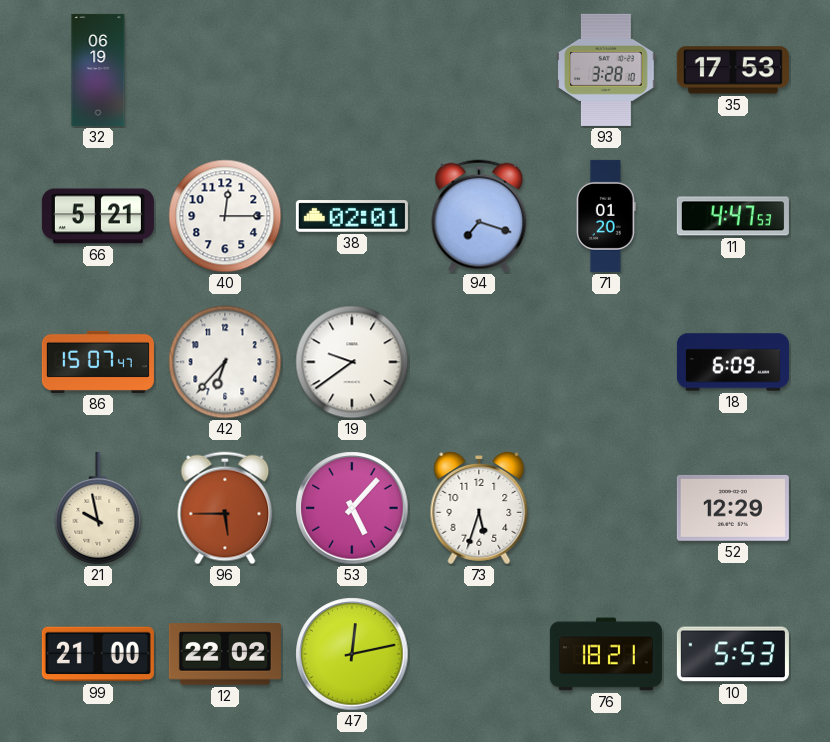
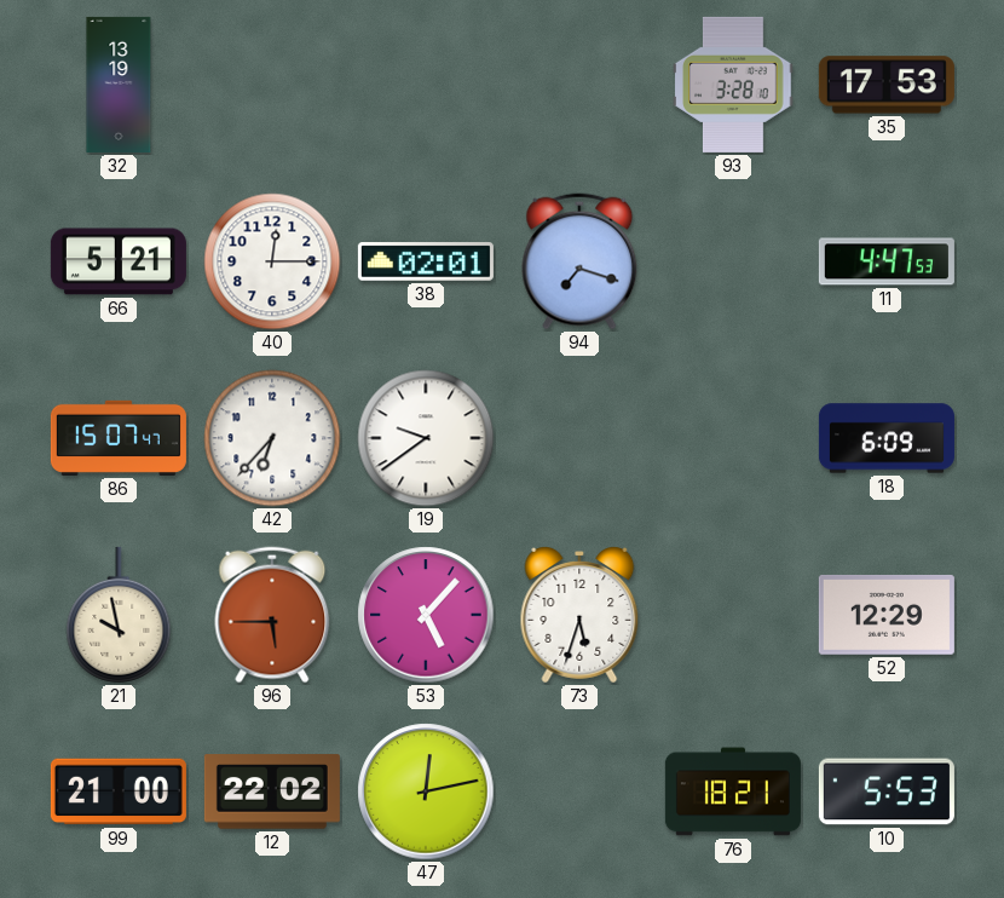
32: 06:19 -> 13:19
71: 01:20 -> none
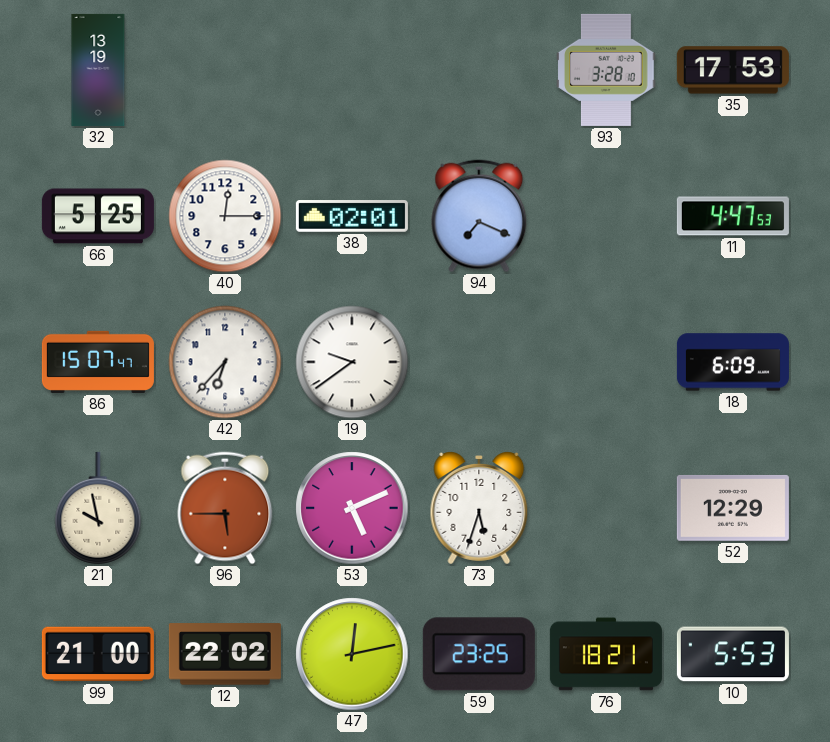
66: 5:21 -> 5:25
94: 7:18 -> 7:19
53: 5:07 -> 5:11
59: none -> 23:25
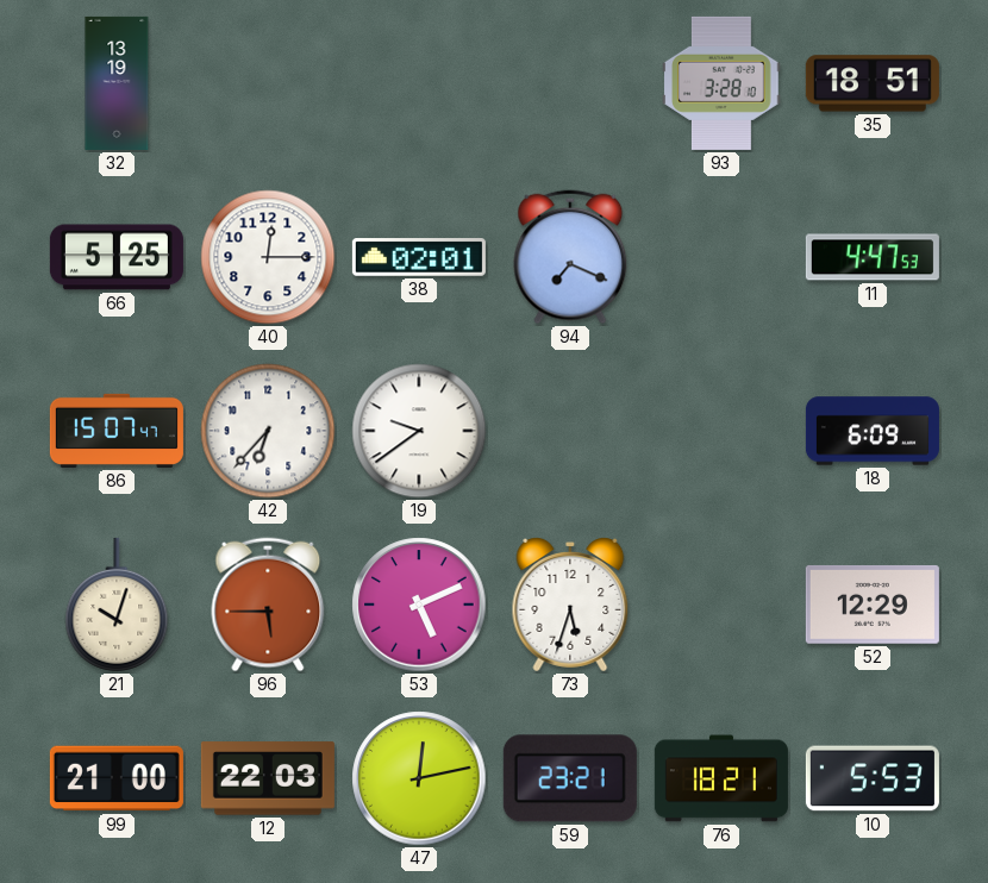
35: 17:53 -> 18:51
21: 9:58 -> 10:03
12: 22:02 -> 22:03
59: 23:25 -> 23:21
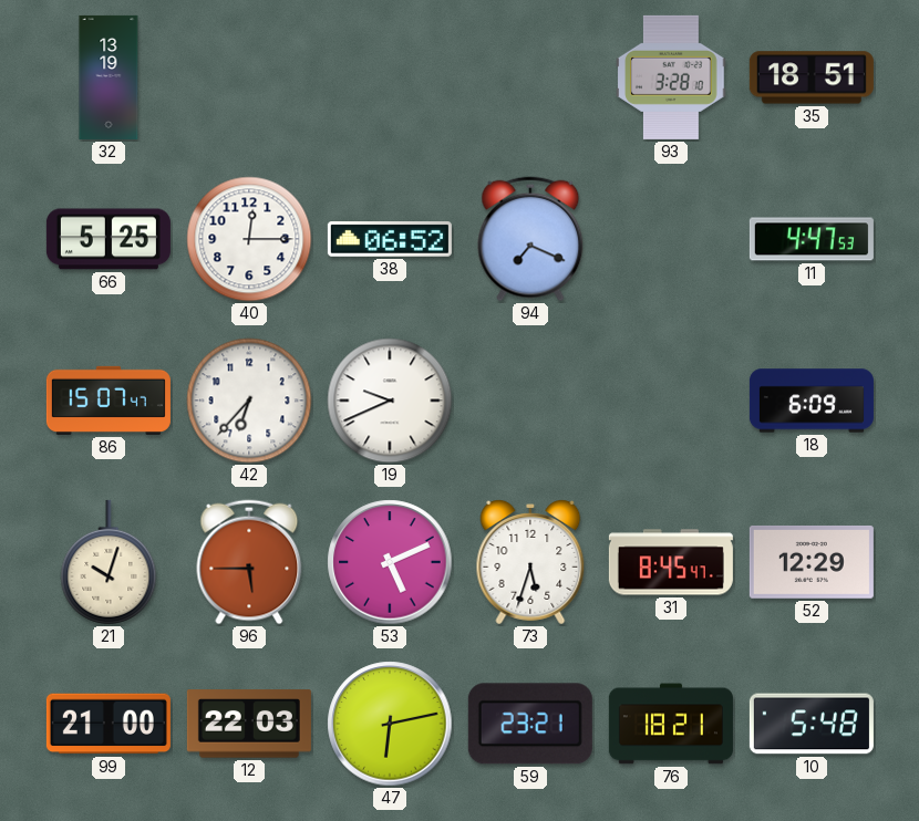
38: 02:01 -> 06:52
19: 9:39 -> 9:41
31: none -> 8:45
47: 12:13 -> 6:13
10: 5:53 -> 5:48
